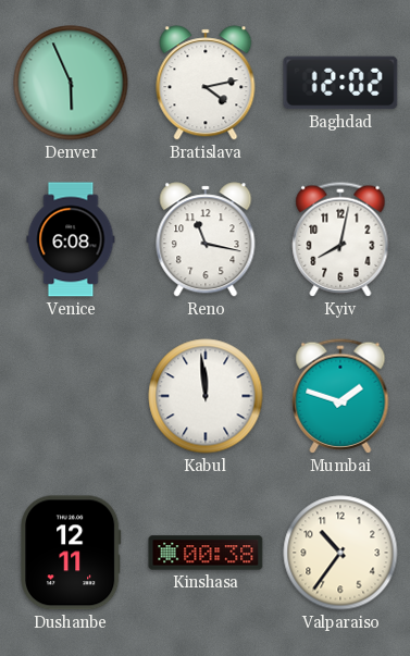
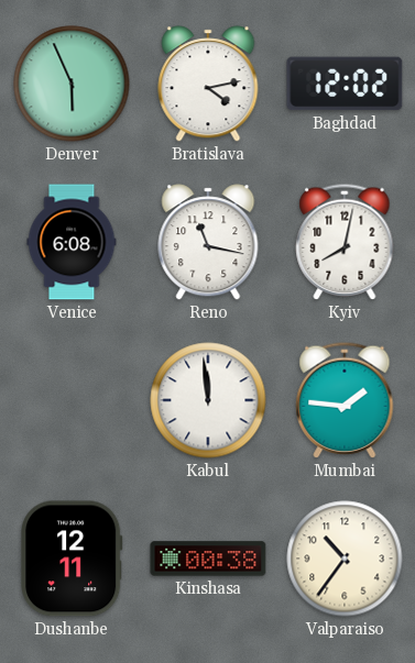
Mumbai: 1:48 -> 1:46
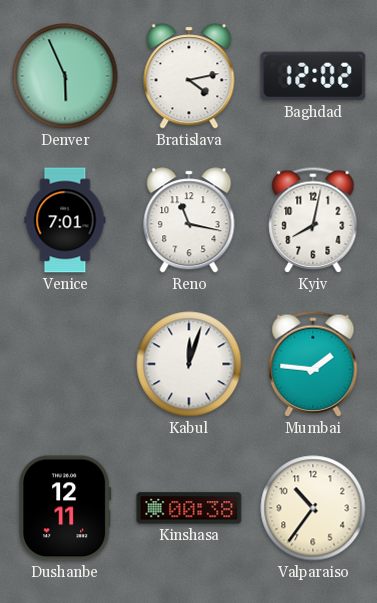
Venice: 6:08 -> 7:01
Kabul: 11:59 -> 12:03
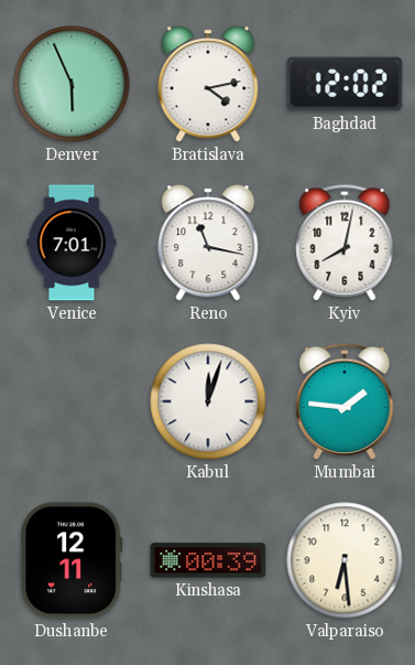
Kinshasa: 00:38 -> 00:39
Valparaiso: 10:36 -> 6:29
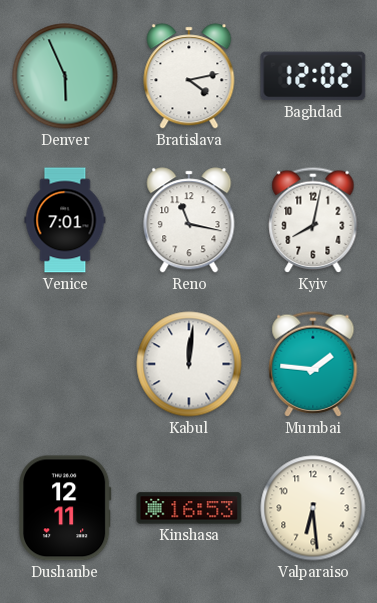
Kabul: 12:03 -> 12:01
Kinshasa: 00:39 -> 16:53
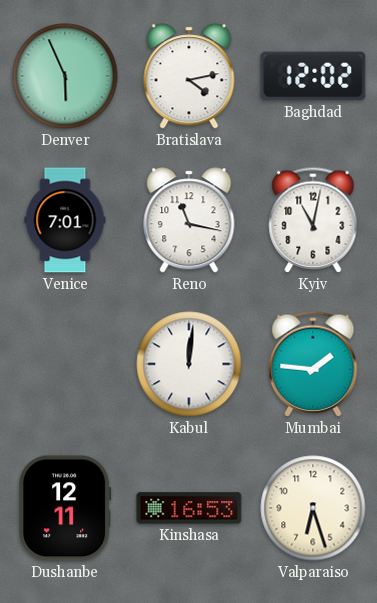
Kyiv: 8:02 -> 11:02
Valparaiso: 6:29 -> 6:27
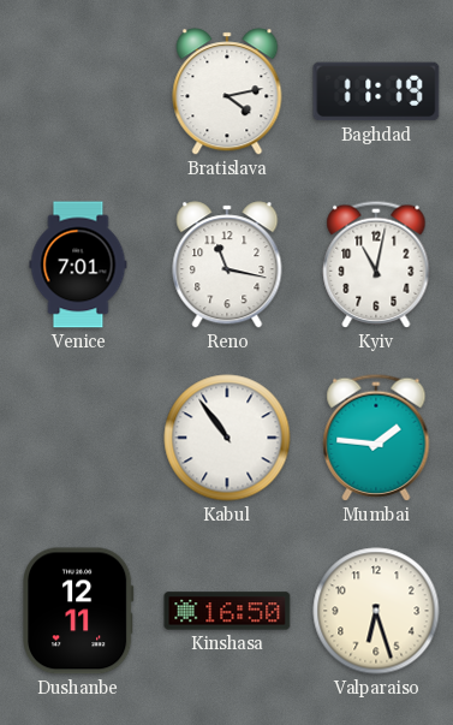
Denver: 5:56 -> none
Baghdad: 12:02 -> 11:19
Kabul: 12:01 -> 10:54
Kinshasa: 16:53 -> 16:50
